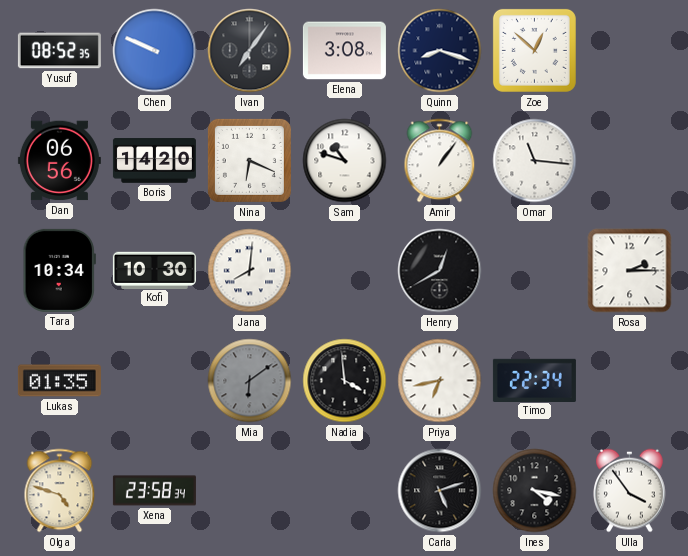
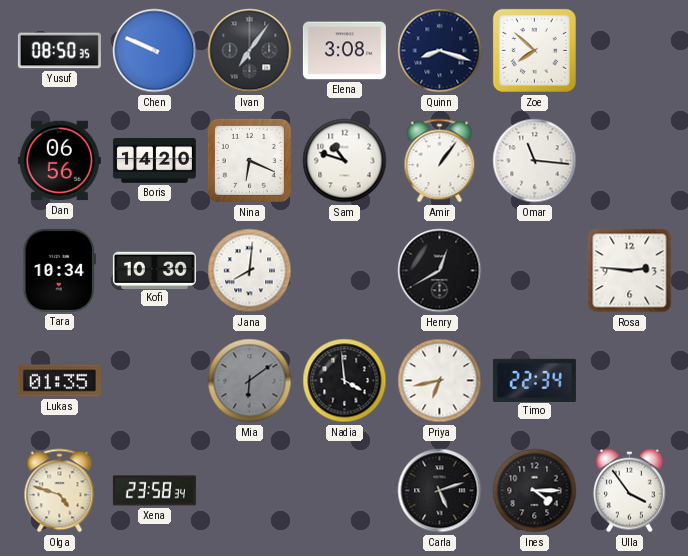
Yusuf: 08:52 -> 08:50
Zoe: 12:52 -> 7:52
Rosa: 2:15 -> 2:46
Ines: 4:17 -> 4:15
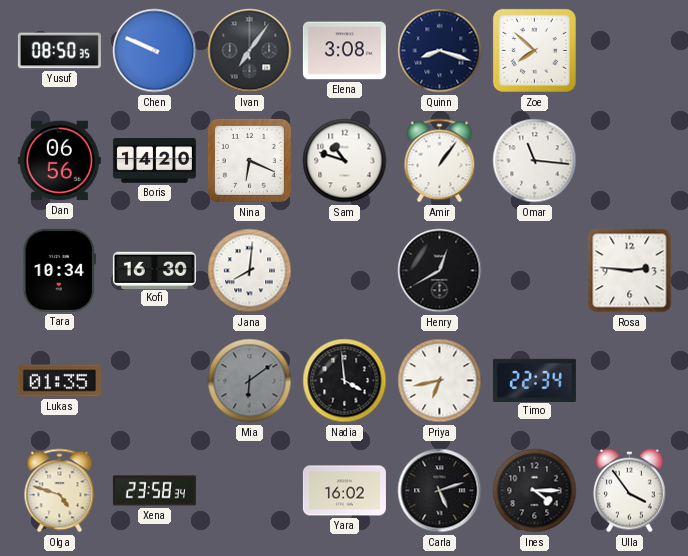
Kofi: 10:30 -> 16:30
Yara: none -> 16:02
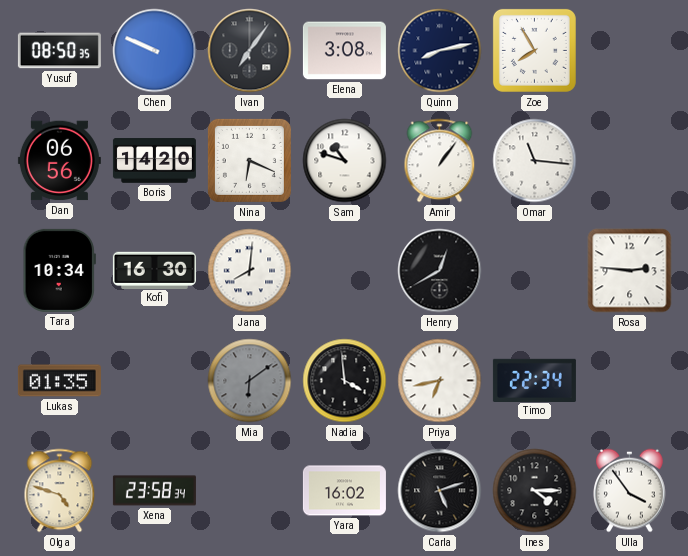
Quinn: 8:18 -> 8:13
Zoe: 7:52 -> 7:55
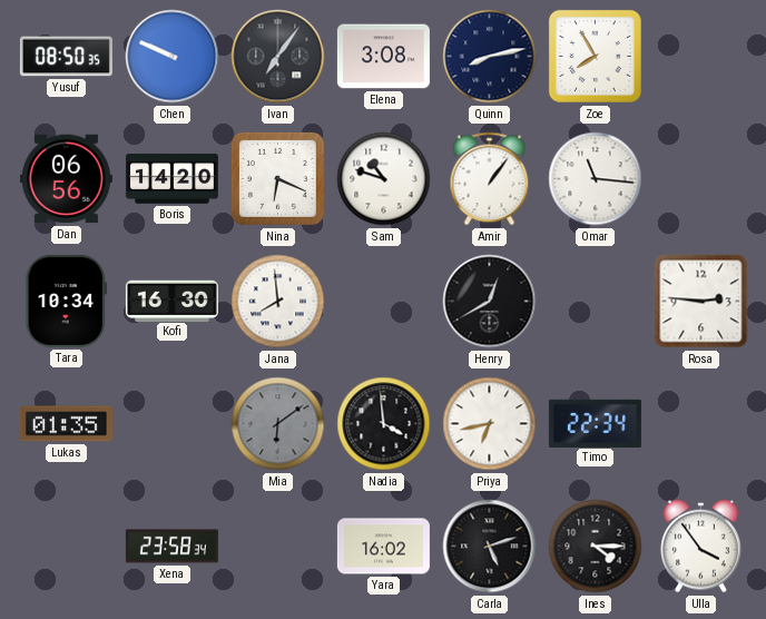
Jana: 8:01 -> 7:59
Olga: 4:48 -> none
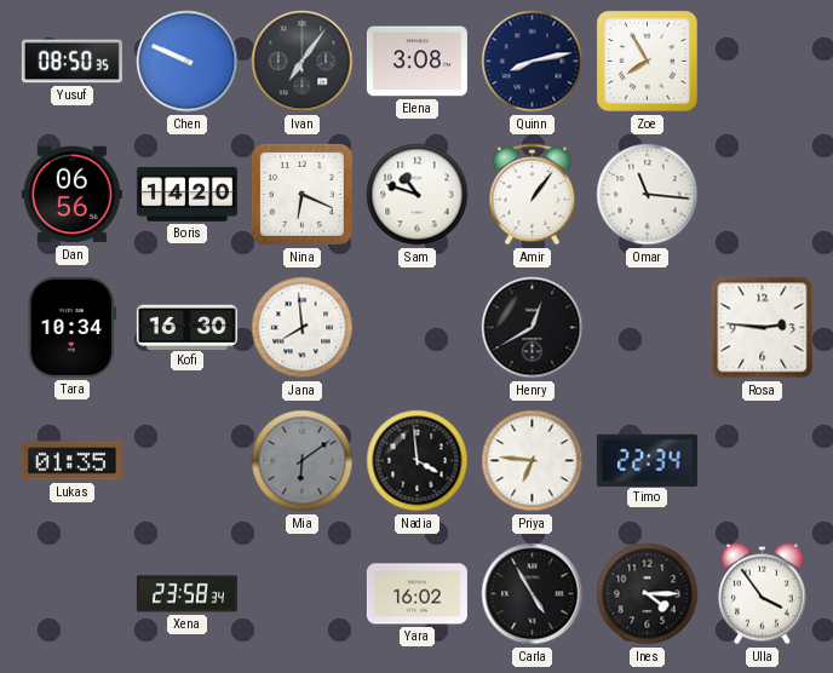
Priya: 6:43 -> 6:46
Carla: 5:12 -> 4:55
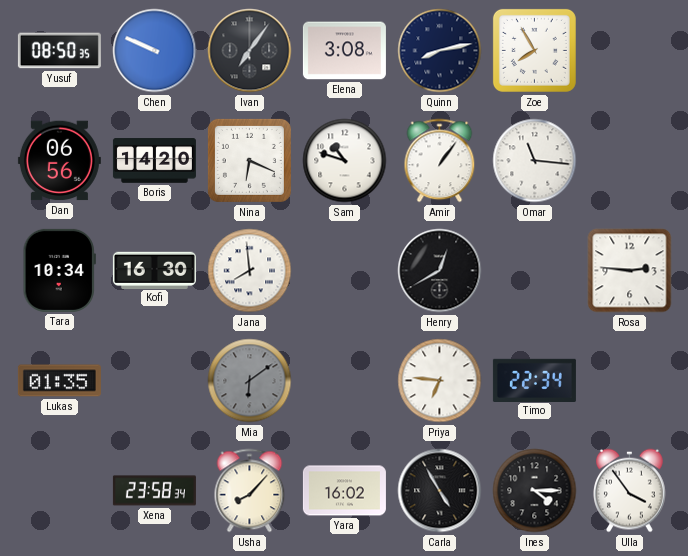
Nadia: 3:59 -> none
Usha: none -> 8:07
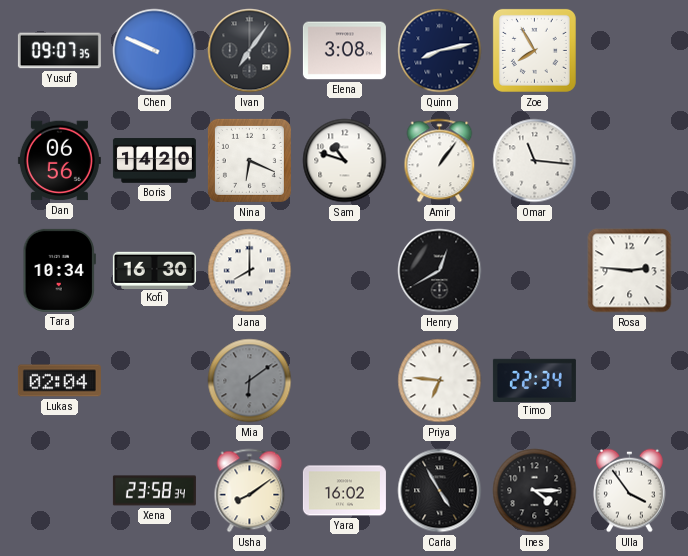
Yusuf: 08:50 -> 09:07
Jana: 7:59 -> 8:00
Lukas: 01:35 -> 02:04
Usha: 8:07 -> 8:09
